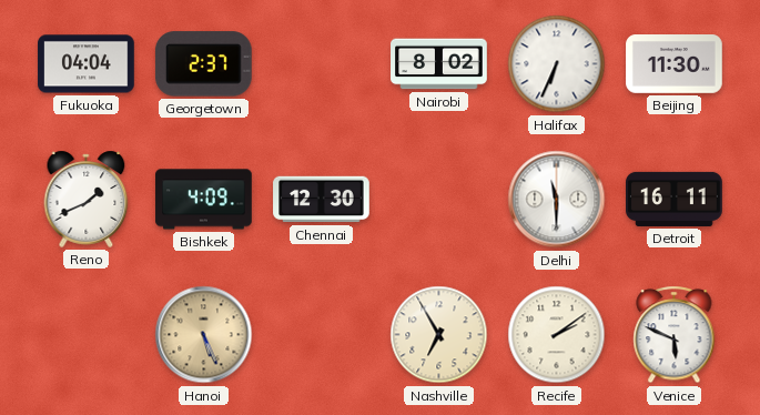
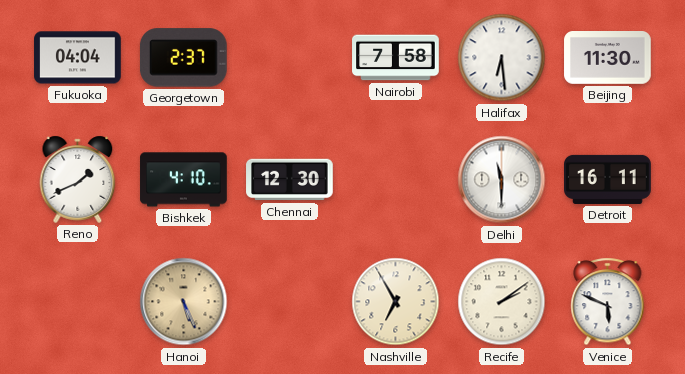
Nairobi: 8:02 -> 7:58
Halifax: 6:34 -> 6:29
Bishkek: 4:09 -> 4:10
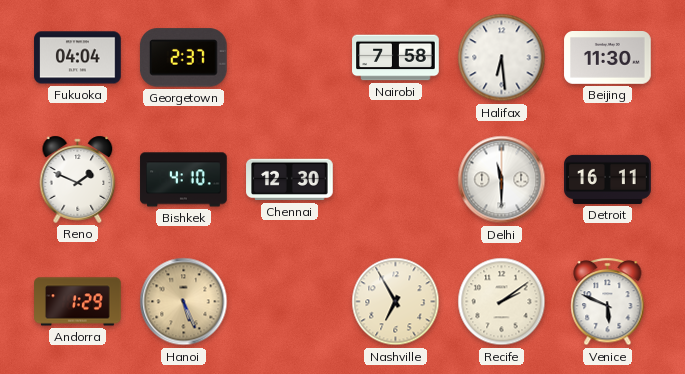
Reno: 1:41 -> 1:49
Andorra: none -> 1:29
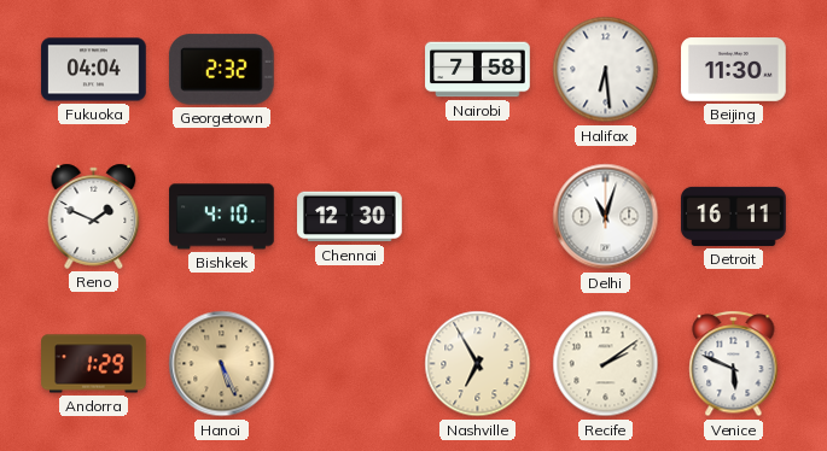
Georgetown: 2:37 -> 2:32
Delhi: 11:30 -> 11:03
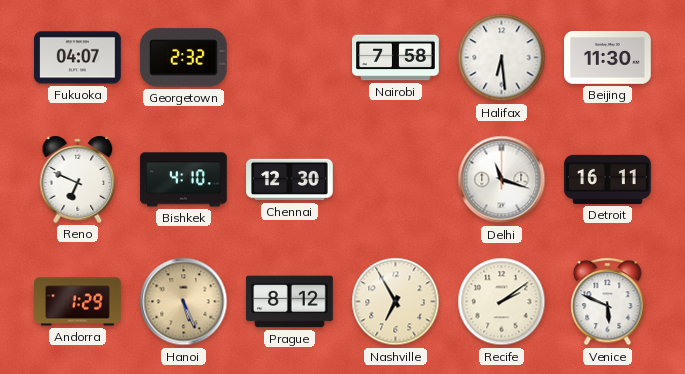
Fukuoka: 04:04 -> 04:07
Reno: 1:49 -> 6:49
Delhi: 11:03 -> 11:18
Prague: none -> 8:12
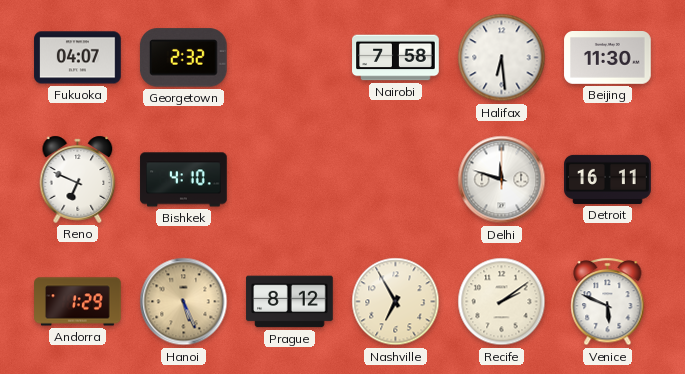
Chennai: 12:30 -> none
Delhi: 11:18 -> 11:48
